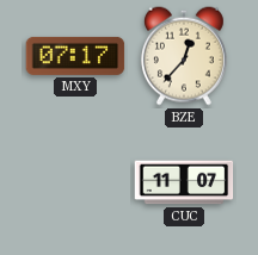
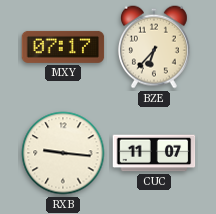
BZE: 12:37 -> 6:37
RXB: none -> 9:16
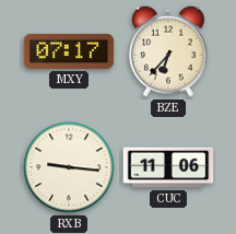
CUC: 11:07 -> 11:06
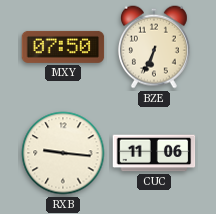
MXY: 07:17 -> 07:50
BZE: 6:37 -> 6:34
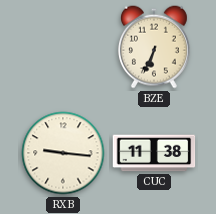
MXY: 07:50 -> none
CUC: 11:06 -> 11:38
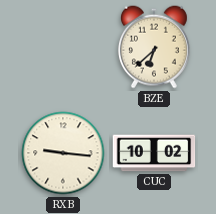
BZE: 6:34 -> 6:38
CUC: 11:38 -> 10:02
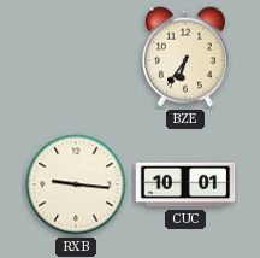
BZE: 6:38 -> 6:36
CUC: 10:02 -> 10:01
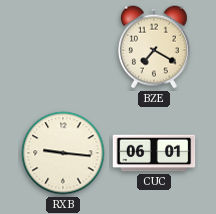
BZE: 6:36 -> 7:20
CUC: 10:01 -> 06:01
